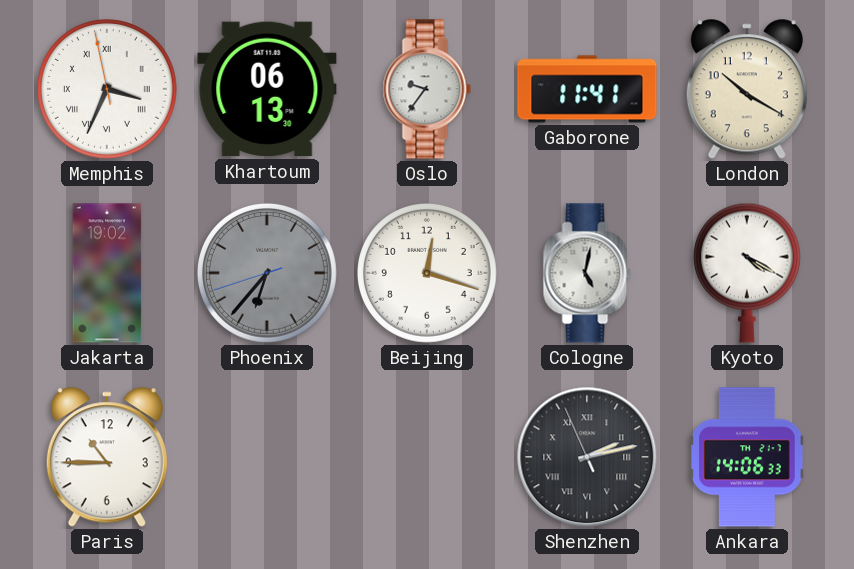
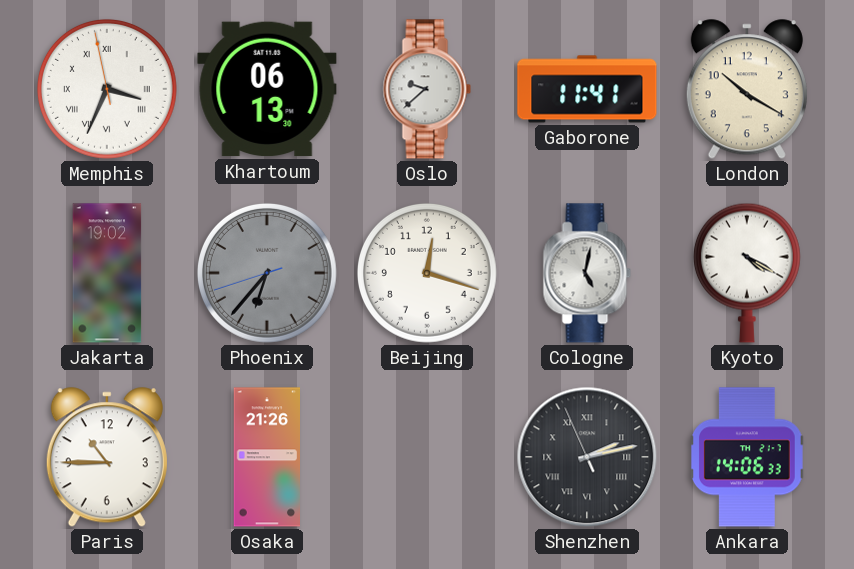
Oslo: 9:36 -> 9:38
Osaka: none -> 21:26
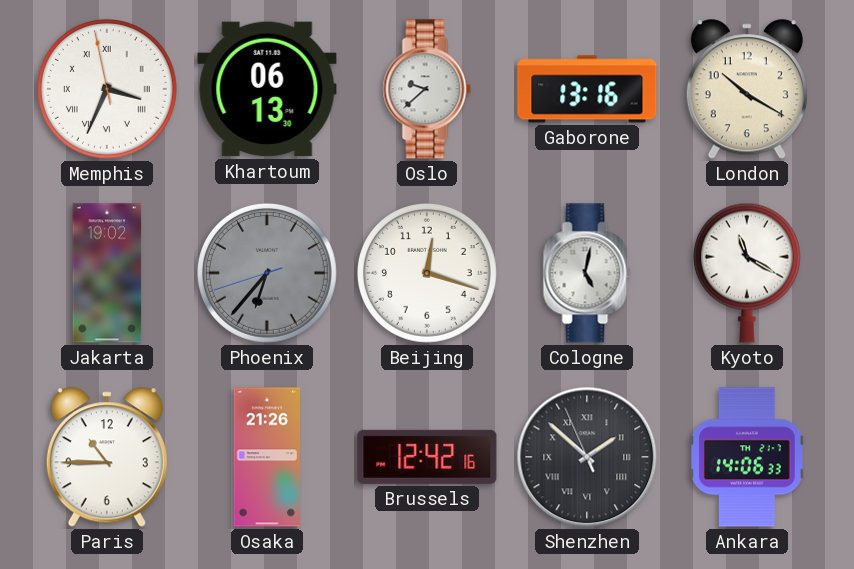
Gaborone: 11:41 -> 13:16
Kyoto: 4:20 -> 11:20
Brussels: none -> 12:42
Shenzhen: 2:12 -> 1:51
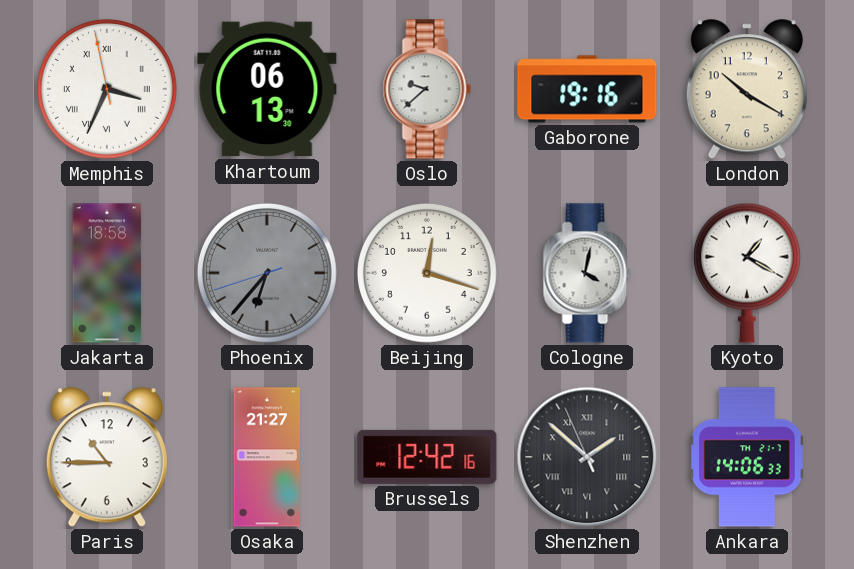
Gaborone: 13:16 -> 19:16
Jakarta: 19:02 -> 18:58
Cologne: 5:02 -> 4:02
Kyoto: 11:20 -> 1:20
Osaka: 21:26 -> 21:27
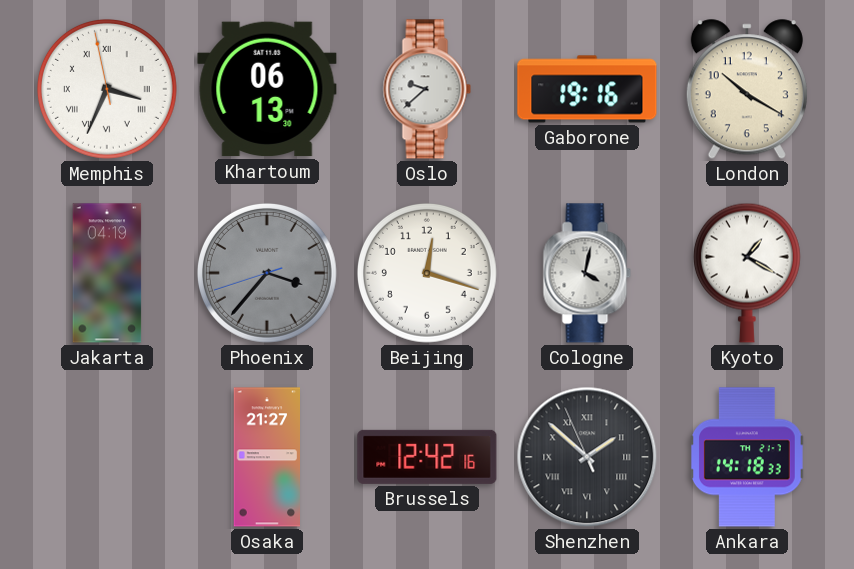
Jakarta: 18:58 -> 04:19
Phoenix: 6:36 -> 3:36
Paris: 10:45 -> none
Ankara: 14:06 -> 14:18
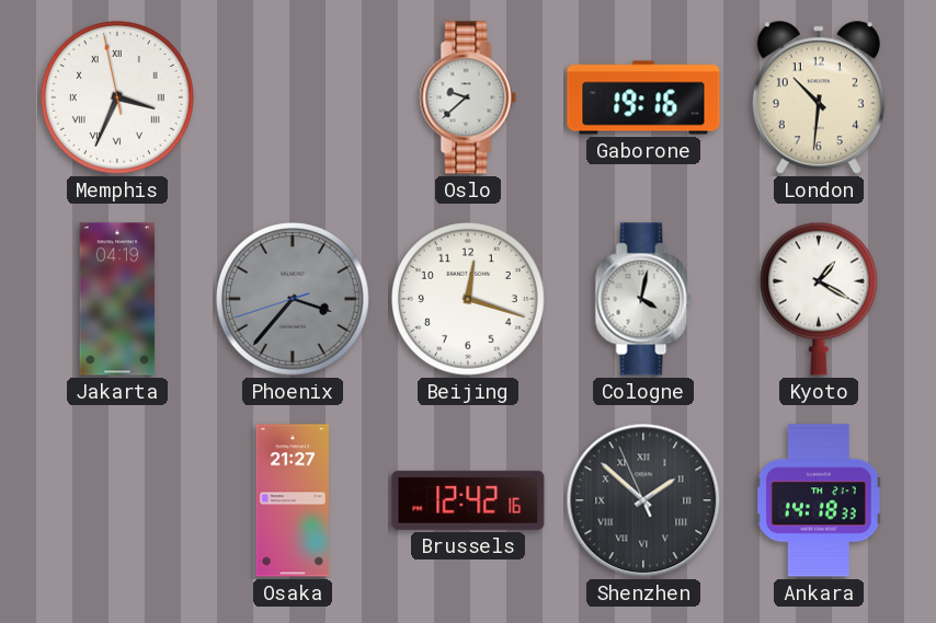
Khartoum: 06:13 -> none
London: 10:20 -> 10:31
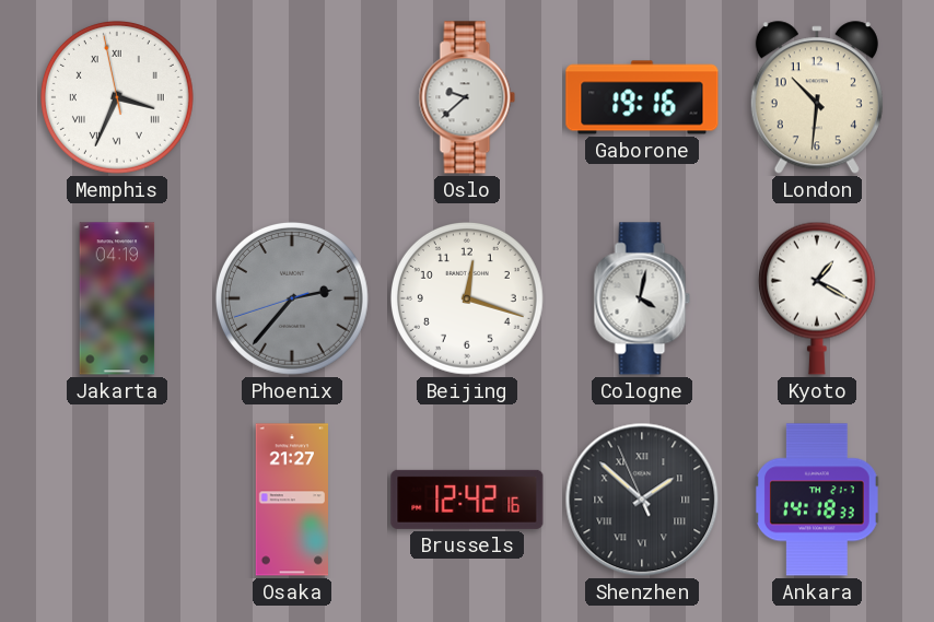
Phoenix: 3:36 -> 2:36
